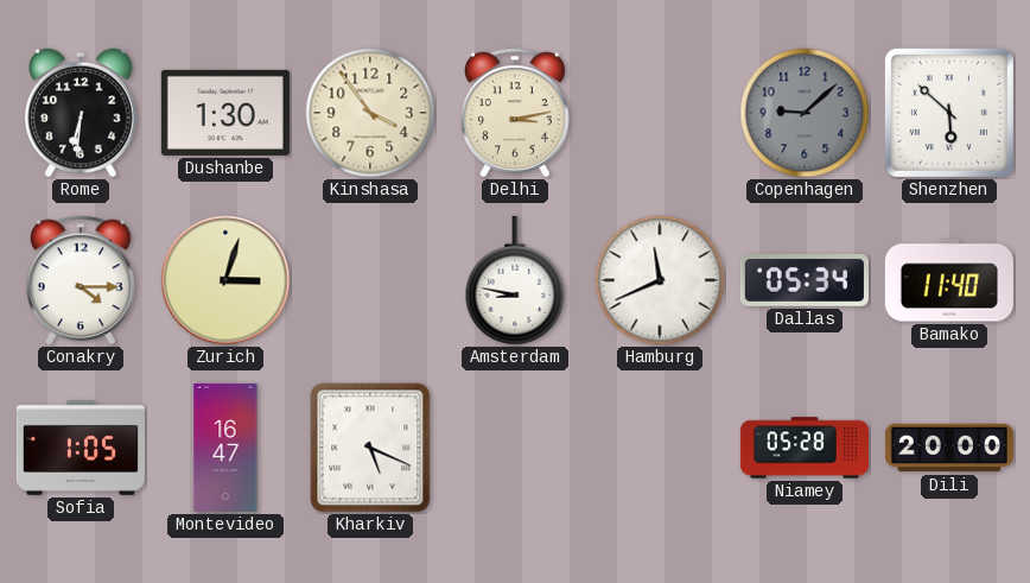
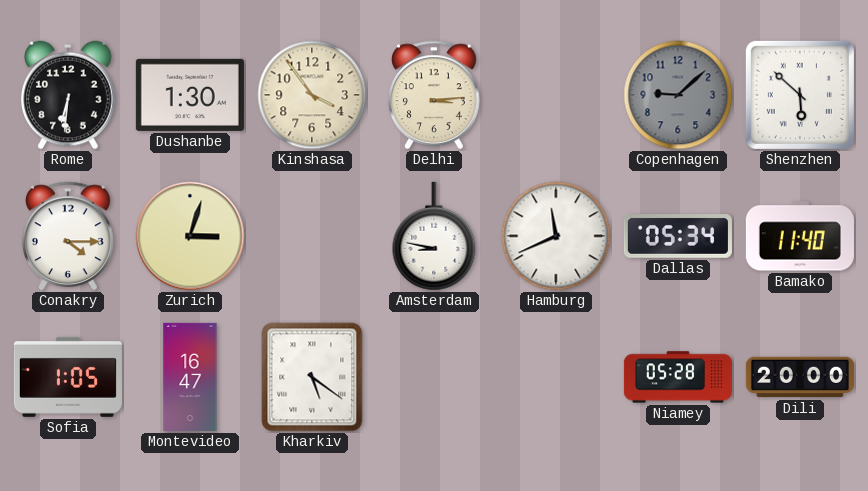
Delhi: 3:13 -> 3:14
Kharkiv: 5:19 -> 5:21
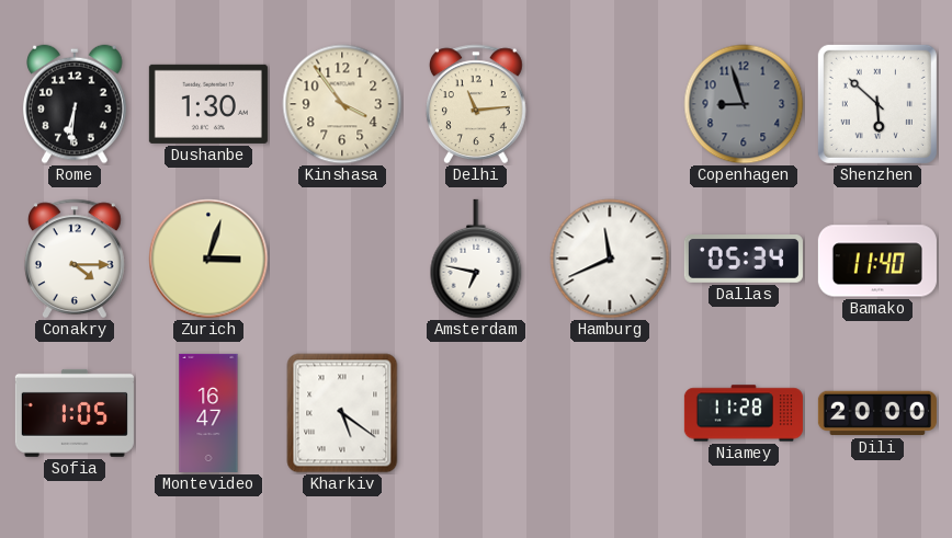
Delhi: 3:14 -> 11:14
Copenhagen: 9:08 -> 8:57
Amsterdam: 8:47 -> 6:47
Niamey: 05:28 -> 11:28
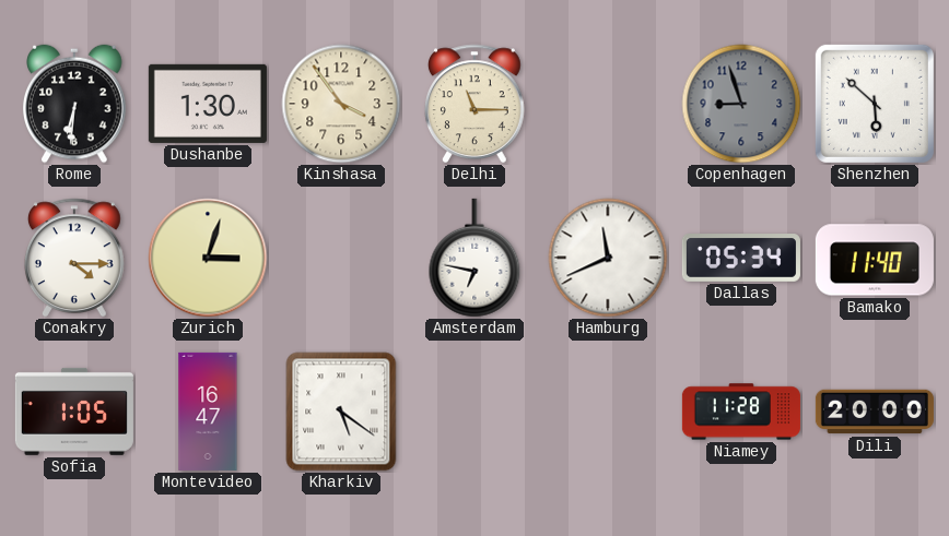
Delhi: 11:14 -> 11:15
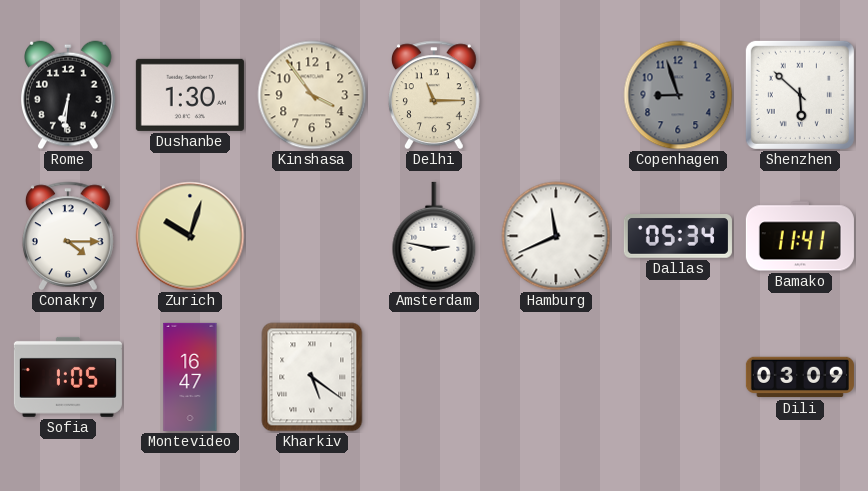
Zurich: 3:03 -> 10:03
Amsterdam: 6:47 -> 2:47
Bamako: 11:40 -> 11:41
Niamey: 11:28 -> none
Dili: 20:00 -> 03:09
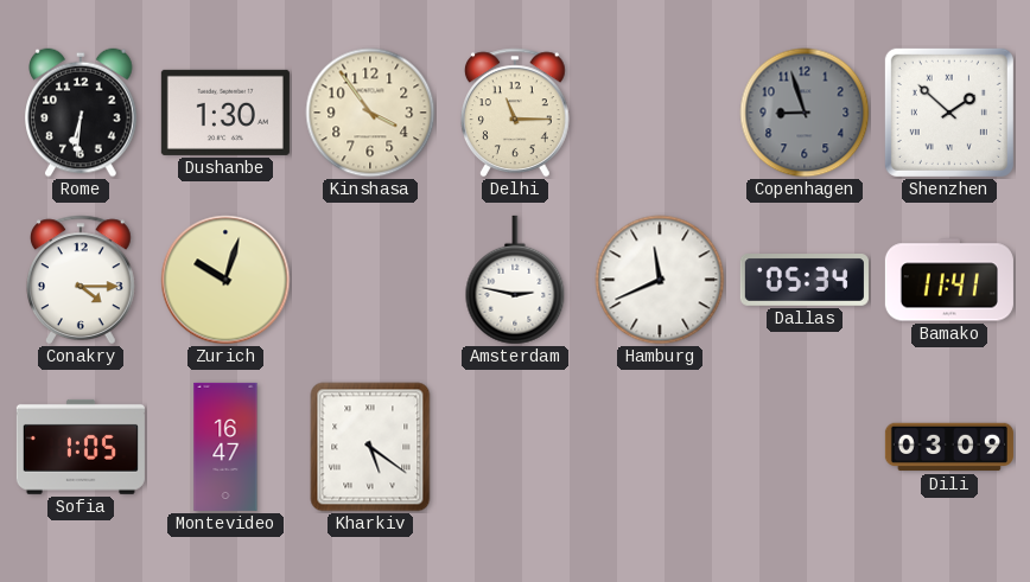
Shenzhen: 5:52 -> 1:52
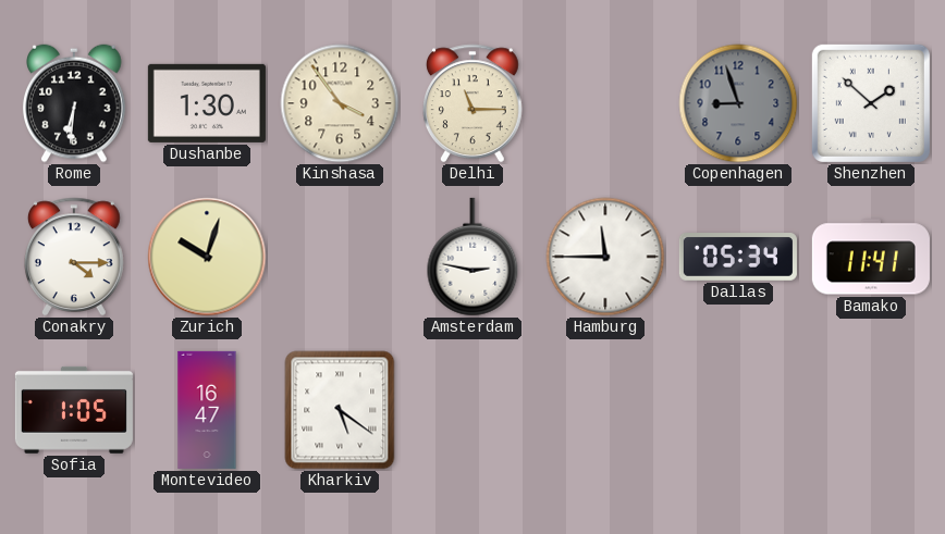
Hamburg: 11:41 -> 11:45
Dili: 03:09 -> none
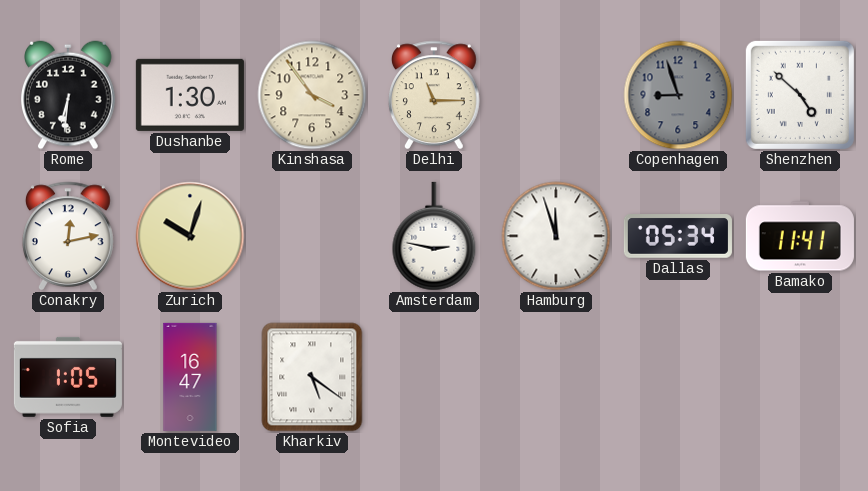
Shenzhen: 1:52 -> 4:52
Conakry: 4:15 -> 12:13
Hamburg: 11:45 -> 11:57
